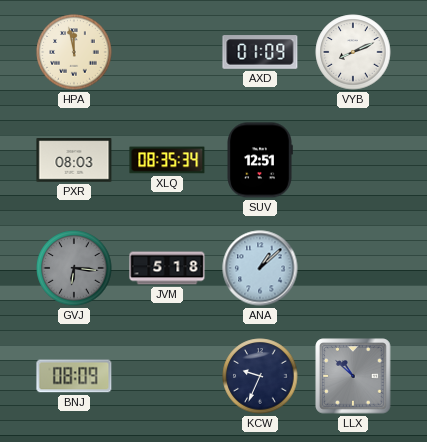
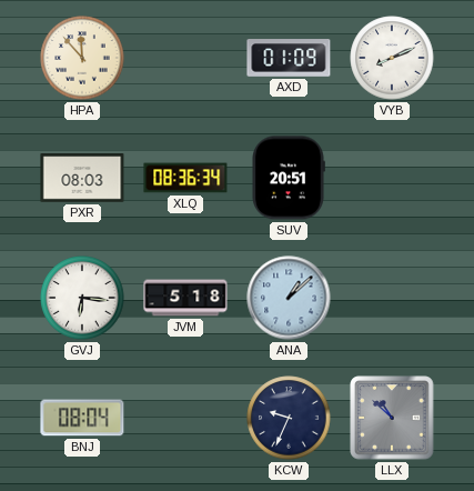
HPA: 11:58 -> 11:53
XLQ: 08:35 -> 08:36
SUV: 12:51 -> 20:51
GVJ dial: grey -> white
BNJ: 08:09 -> 08:04
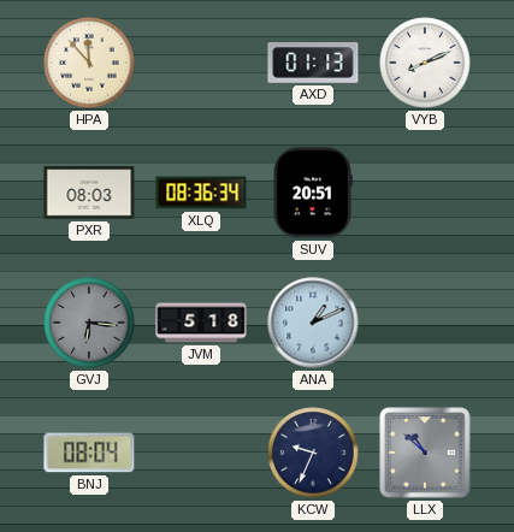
AXD: 01:09 -> 01:13
GVJ dial: white -> grey
ANA: 1:08 -> 1:11
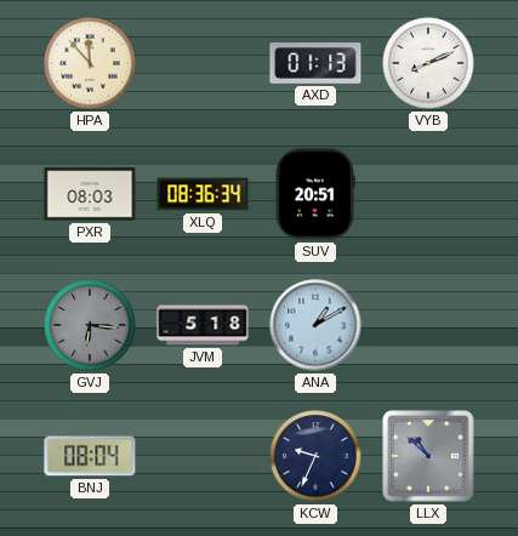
ANA: 1:11 -> 1:10
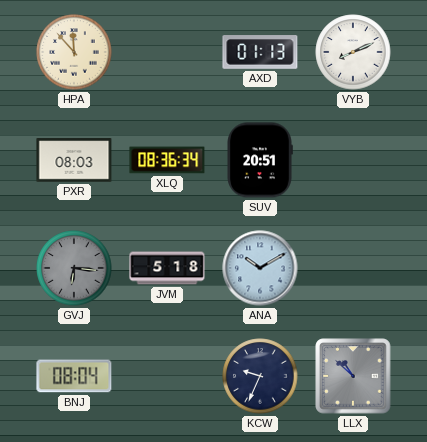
ANA: 1:10 -> 10:10
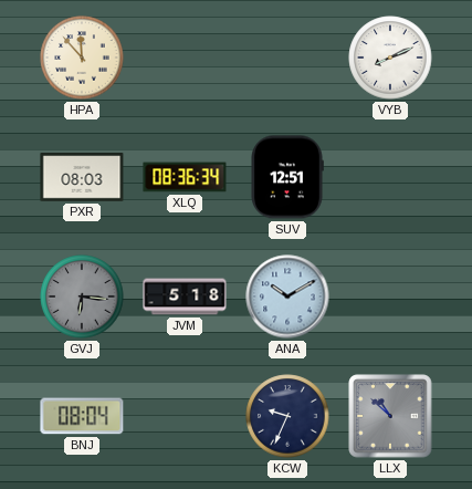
AXD: 01:13 -> none
SUV: 20:51 -> 12:51
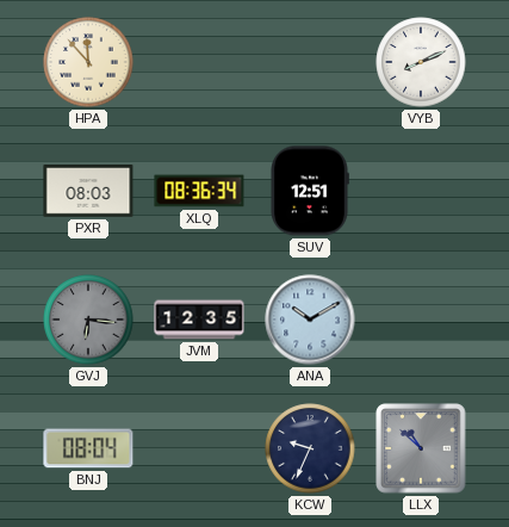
JVM: 5:18 -> 12:35
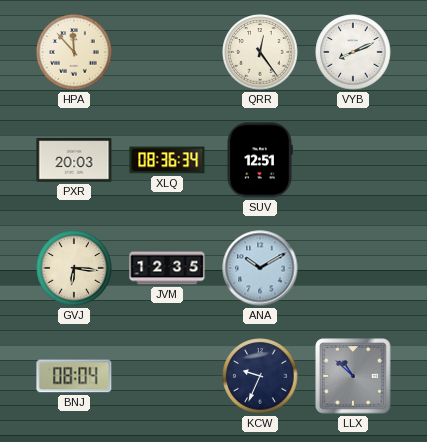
QRR: none -> 12:24
PXR: 08:03 -> 20:03
GVJ dial: grey -> cream
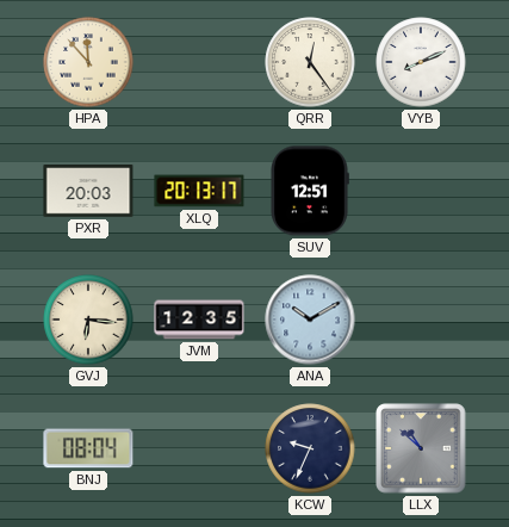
XLQ: 08:36 -> 20:13
